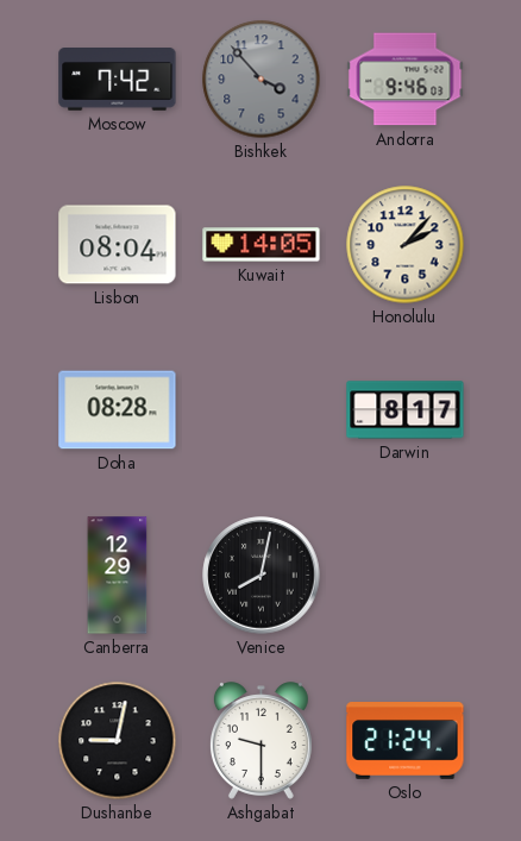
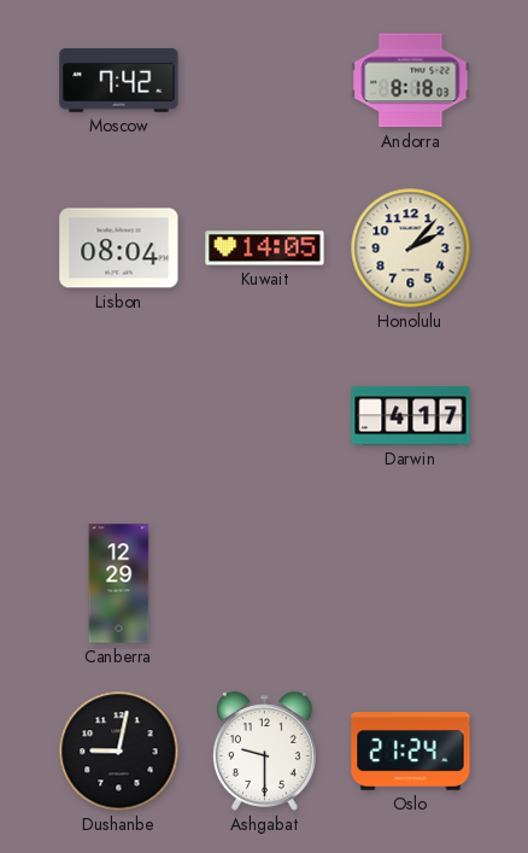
Bishkek: 3:53 -> none
Andorra: 9:46 -> 8:18
Doha: 08:28 -> none
Darwin: 8:17 -> 4:17
Venice: 8:02 -> none
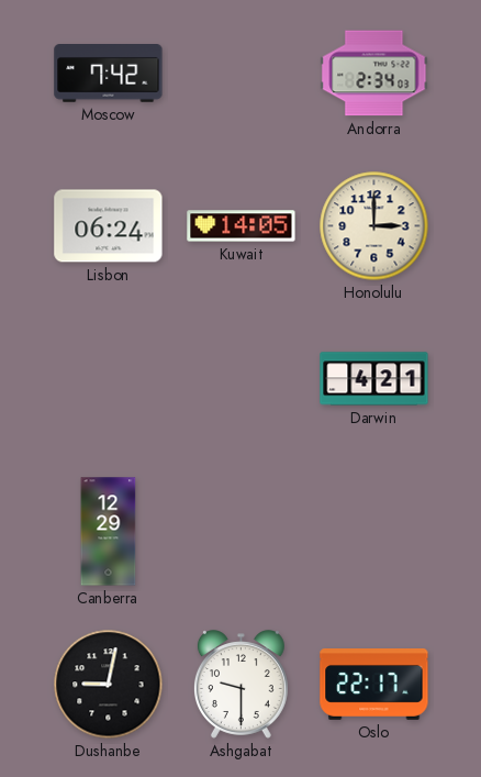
Andorra: 8:18 -> 2:34
Lisbon: 08:04 -> 06:24
Honolulu: 2:07 -> 3:00
Darwin: 4:17 -> 4:21
Oslo: 21:24 -> 22:17
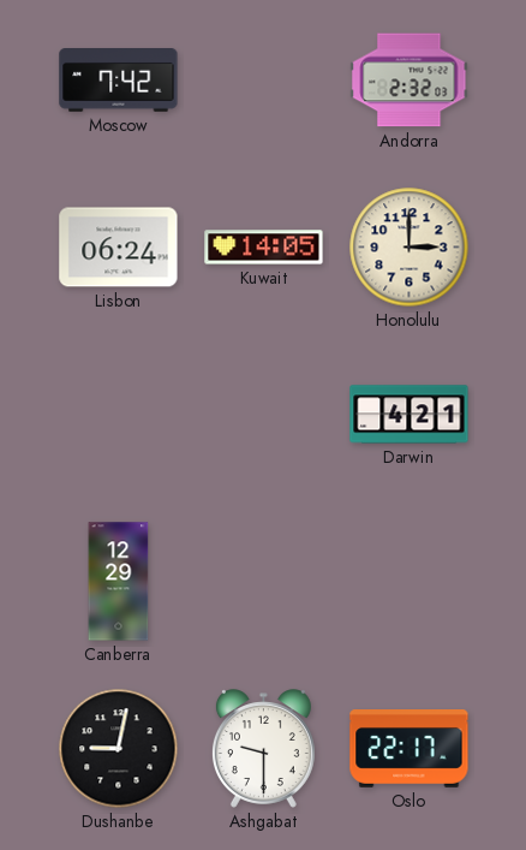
Andorra: 2:34 -> 2:32
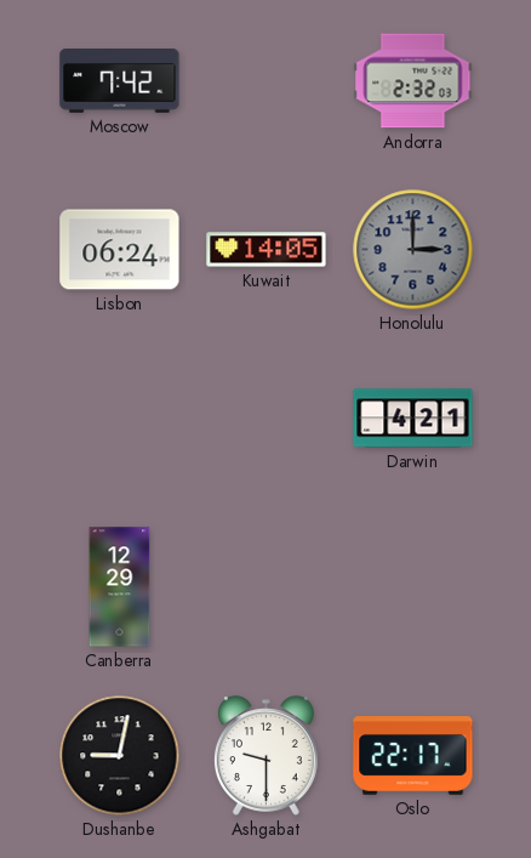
Honolulu dial: cream -> grey
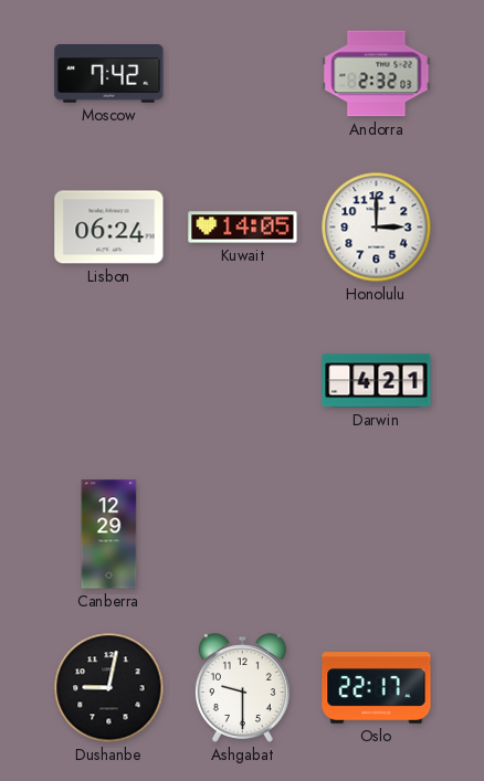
Honolulu dial: grey -> white
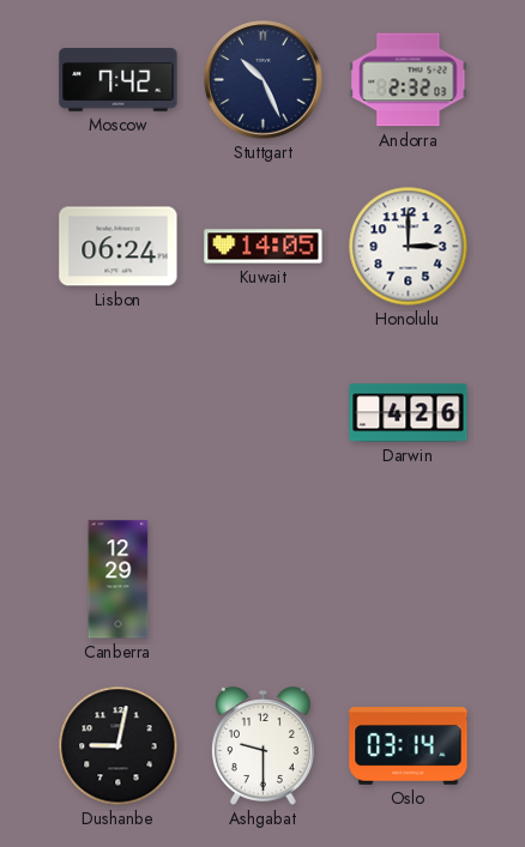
Stuttgart: none -> 10:26
Darwin: 4:21 -> 4:26
Oslo: 22:17 -> 03:14
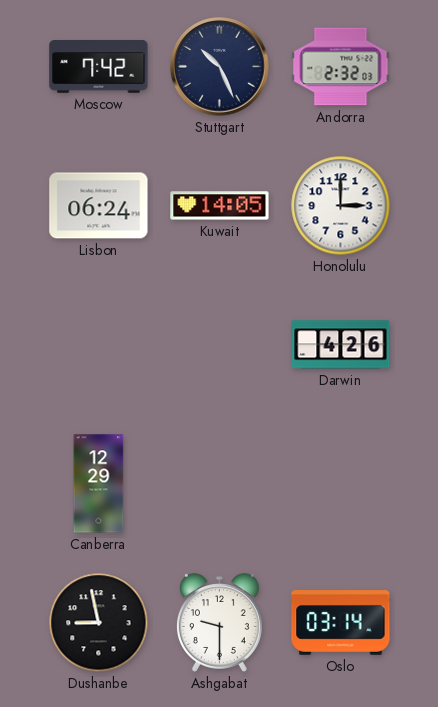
Dushanbe: 9:02 -> 8:58
